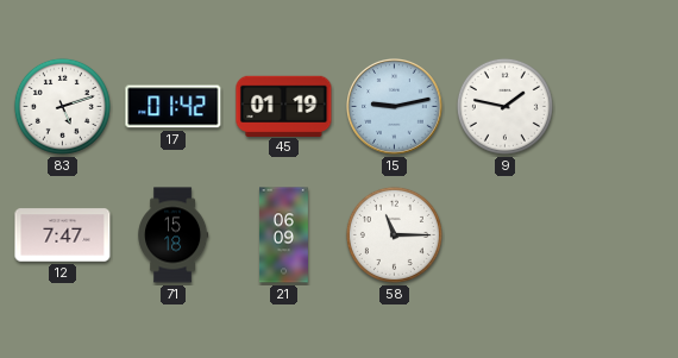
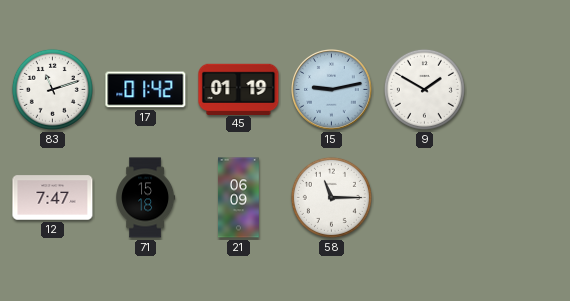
83: 5:12 -> 11:12
9: 1:47 -> 1:50
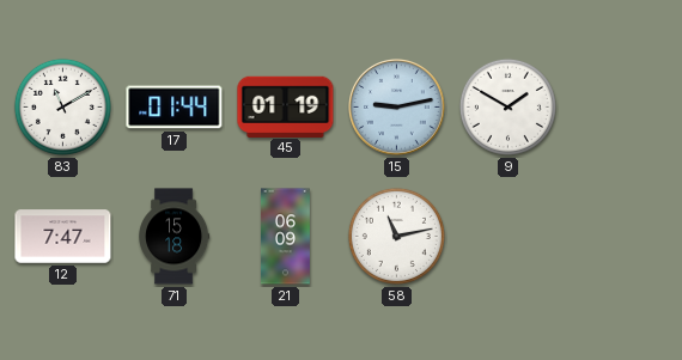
83: 11:12 -> 11:10
17: 01:42 -> 01:44
58: 11:15 -> 11:13
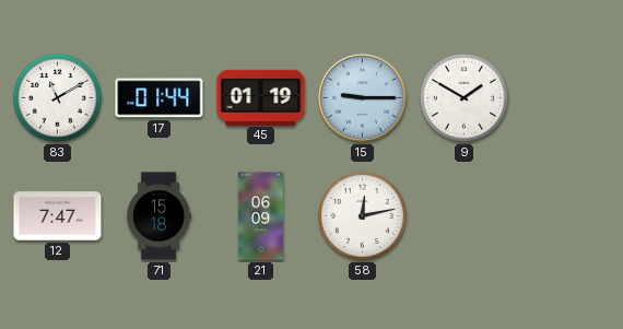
15: 9:13 -> 9:15
58: 11:13 -> 12:13
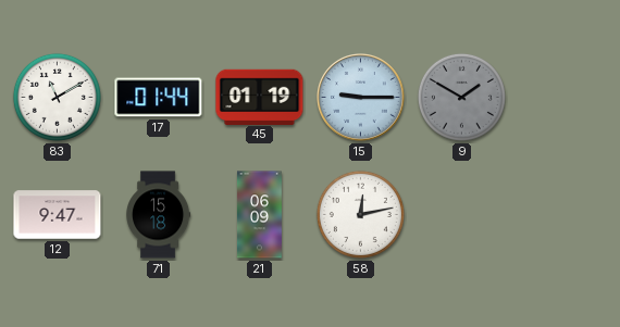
9 dial: white -> grey
12: 7:47 -> 9:47
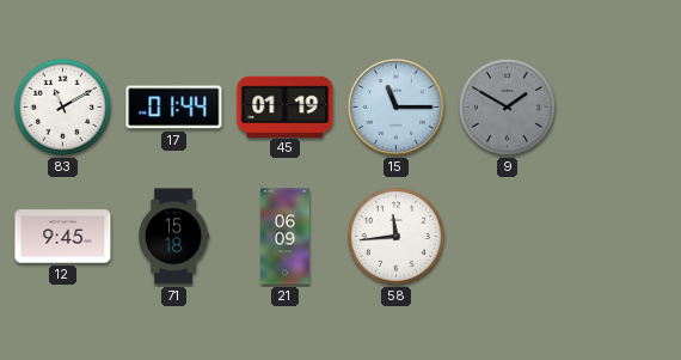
15: 9:15 -> 11:15
12: 9:47 -> 9:45
58: 12:13 -> 11:44
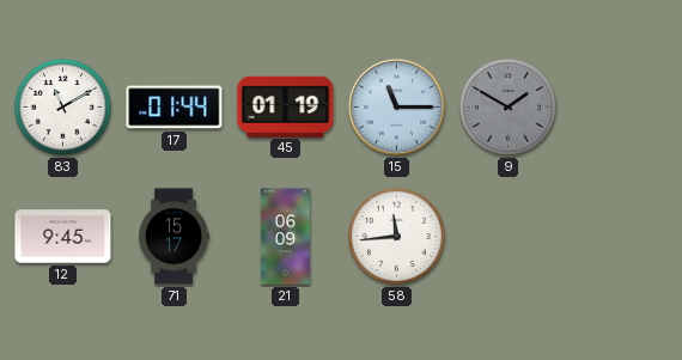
71: 15:18 -> 15:17
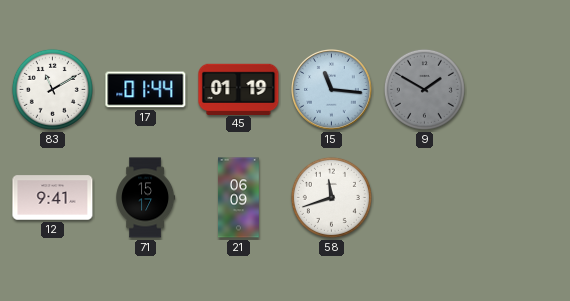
15: 11:15 -> 11:16
12: 9:45 -> 9:41
58: 11:44 -> 11:42
